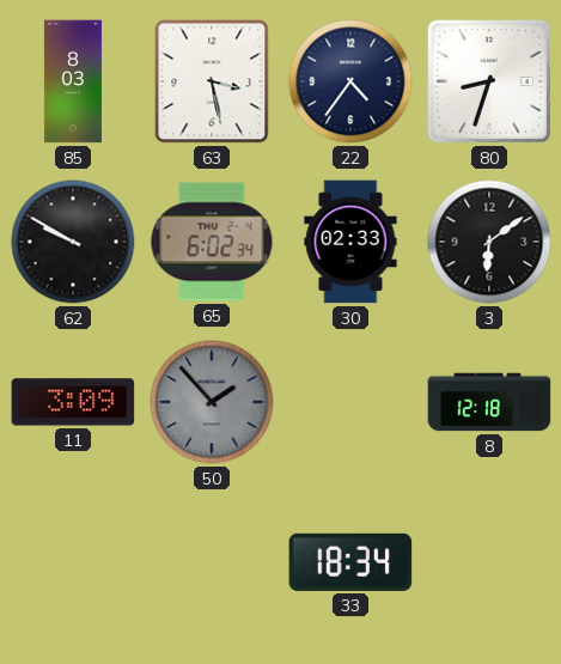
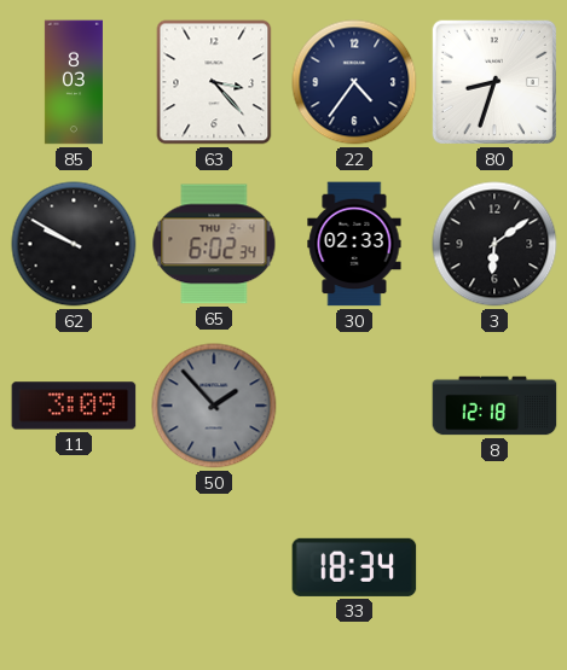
63: 3:28 -> 3:23
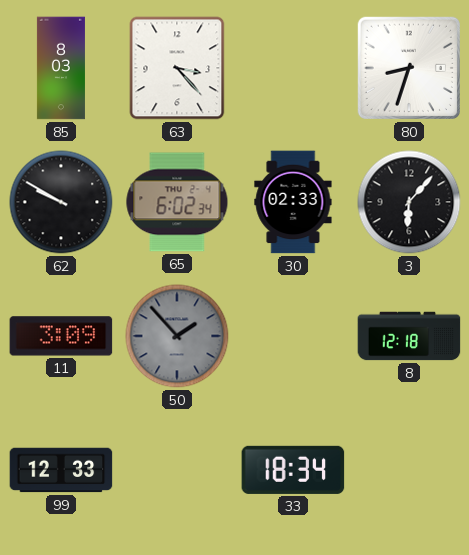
22: 4:36 -> none
3: 6:09 -> 6:07
99: none -> 12:33
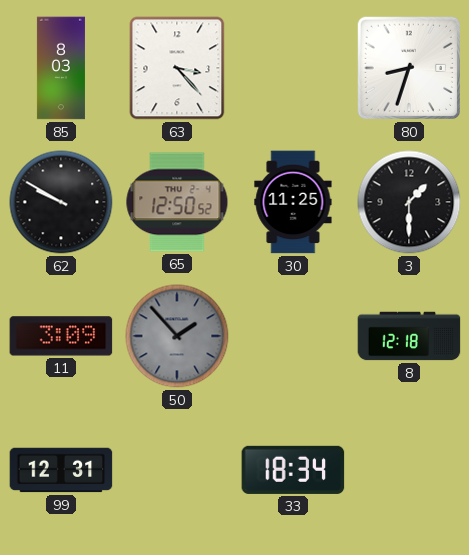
65: 6:02 -> 12:50
30: 02:33 -> 11:25
3: 6:07 -> 1:30
99: 12:33 -> 12:31
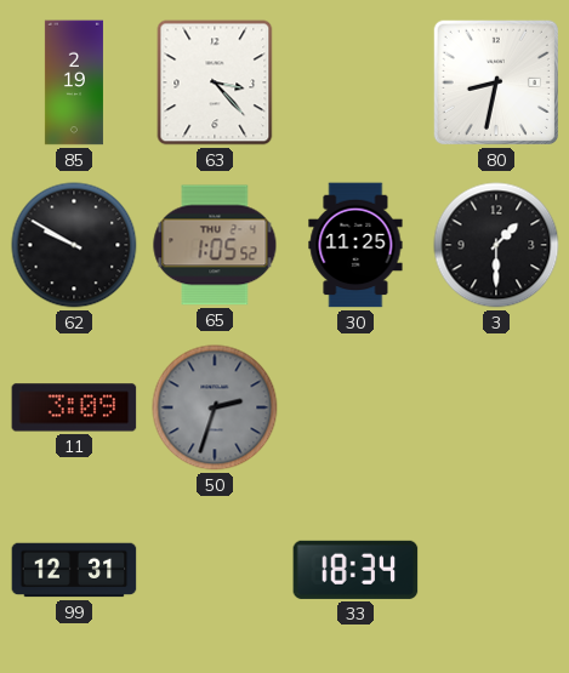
85: 8:03 -> 2:19
80: 8:33 -> 8:32
65: 12:50 -> 1:05
50: 1:53 -> 2:33
8: 12:18 -> none
